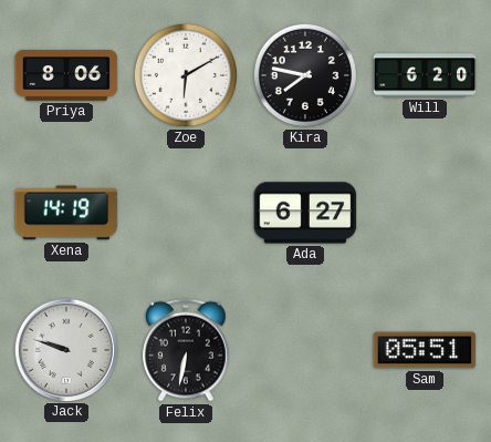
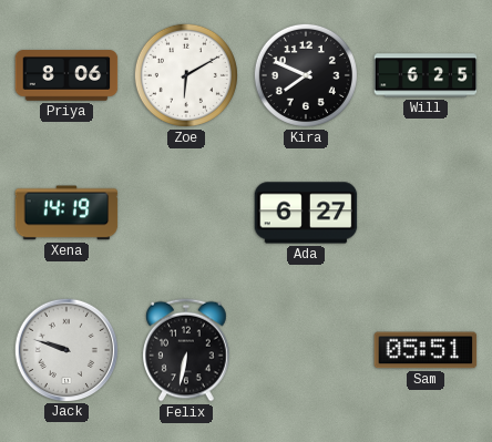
Kira: 7:47 -> 7:49
Will: 6:20 -> 6:25
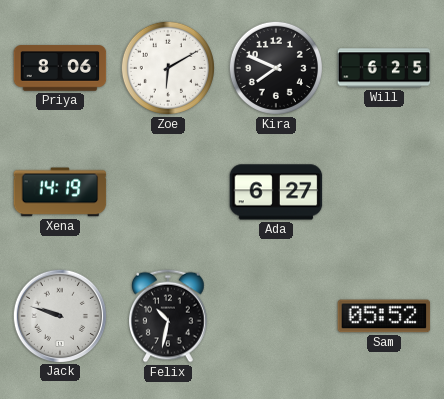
Felix: 6:32 -> 10:32
Sam: 05:51 -> 05:52
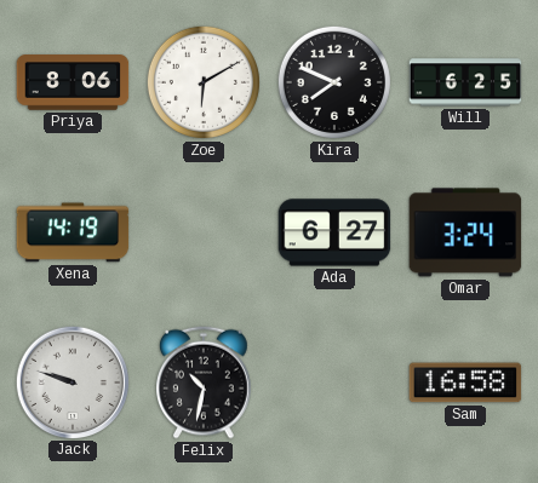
Omar: none -> 3:24
Sam: 05:52 -> 16:58
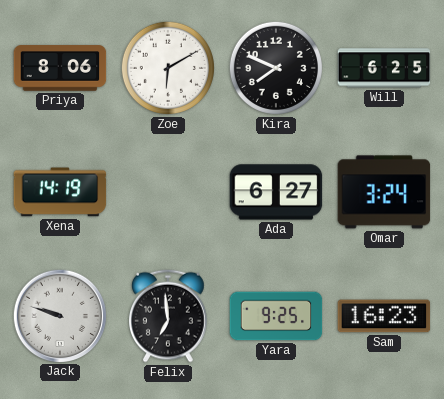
Felix: 10:32 -> 6:59
Yara: none -> 9:25
Sam: 16:58 -> 16:23
